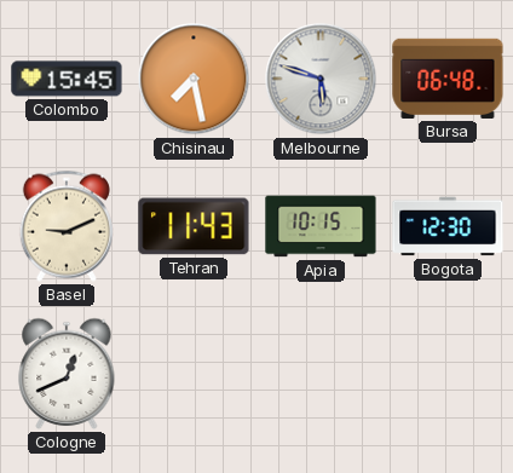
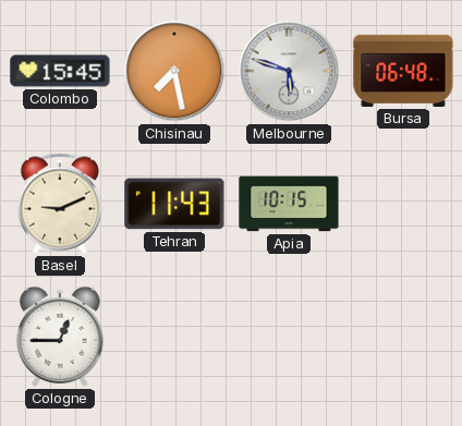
Bogota: 12:30 -> none
Cologne: 12:41 -> 12:45
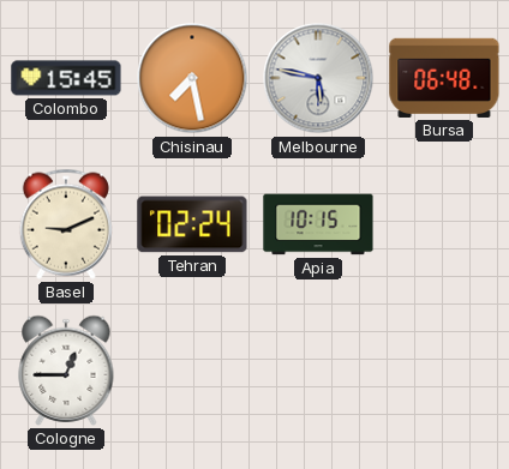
Melbourne: 5:48 -> 5:47
Tehran: 11:43 -> 02:24
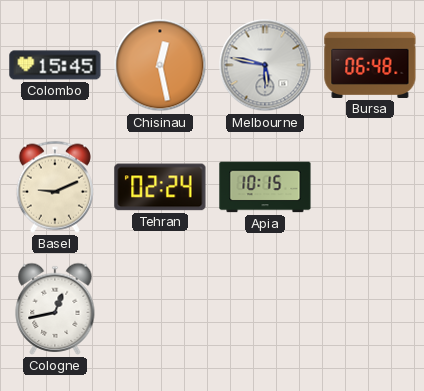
Chisinau: 7:28 -> 12:28
Cologne: 12:45 -> 12:43
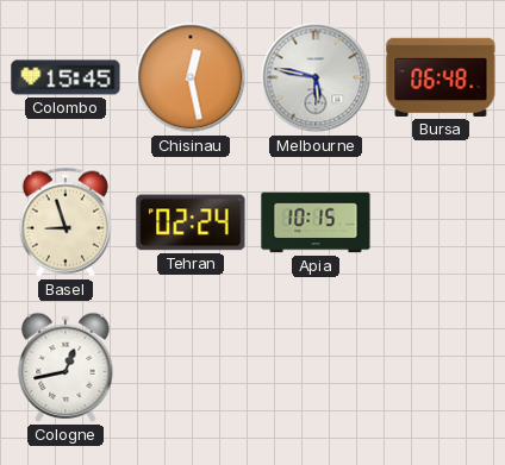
Basel: 9:11 -> 8:57
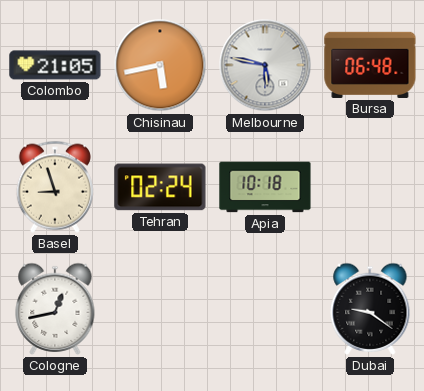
Colombo: 15:45 -> 21:05
Chisinau: 12:28 -> 5:43
Apia: 10:15 -> 10:18
Dubai: none -> 9:21
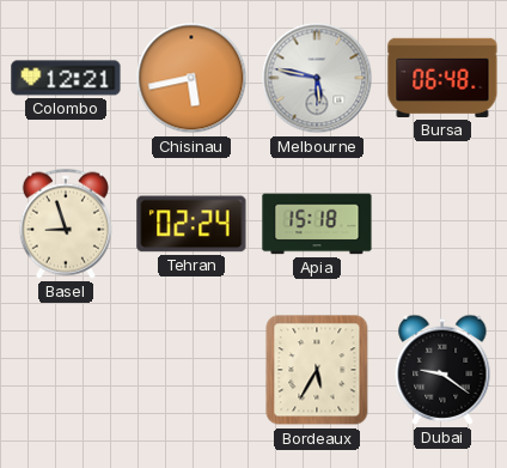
Colombo: 21:05 -> 12:21
Apia: 10:18 -> 15:18
Cologne: 12:43 -> none
Bordeaux: none -> 5:35
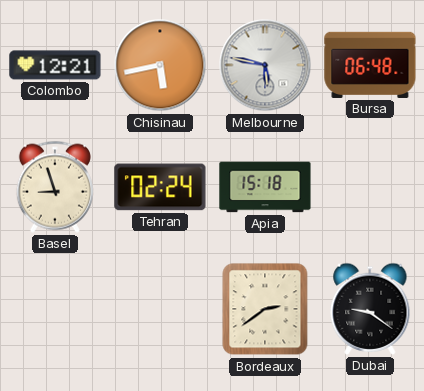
Bordeaux: 5:35 -> 2:39
